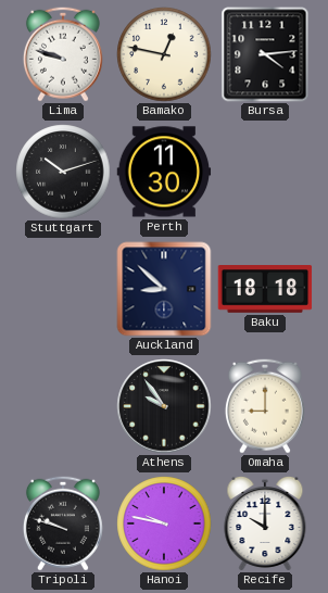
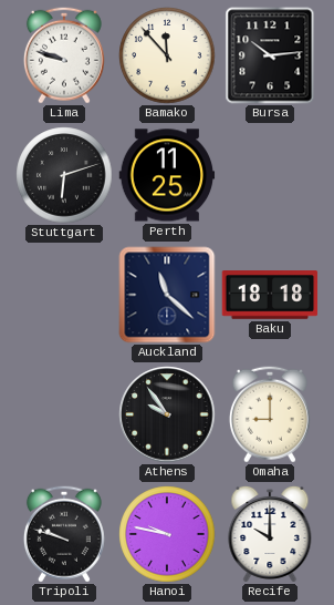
Bamako: 12:47 -> 11:53
Bursa: 4:14 -> 10:14
Stuttgart: 10:12 -> 6:12
Perth: 11:30 -> 11:25
Auckland: 8:52 -> 11:22
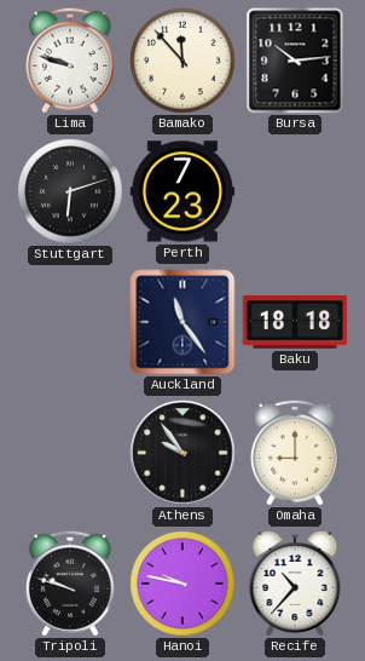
Perth: 11:25 -> 7:23
Auckland: 11:22 -> 11:24
Recife: 10:00 -> 10:37
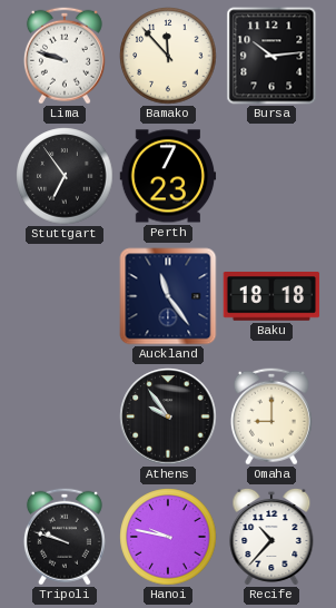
Stuttgart: 6:12 -> 6:54
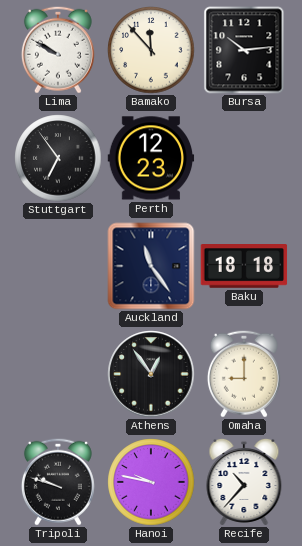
Lima: 9:48 -> 9:50
Perth: 7:23 -> 12:23
Athens: 9:54 -> 12:54
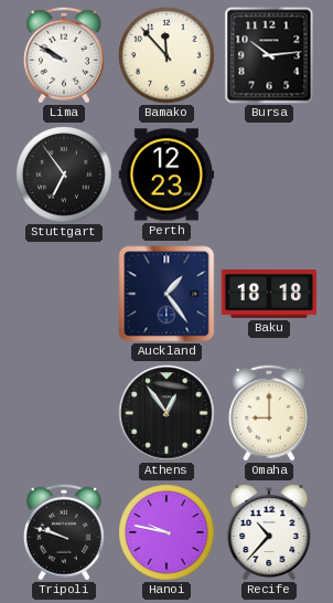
Auckland: 11:24 -> 1:24
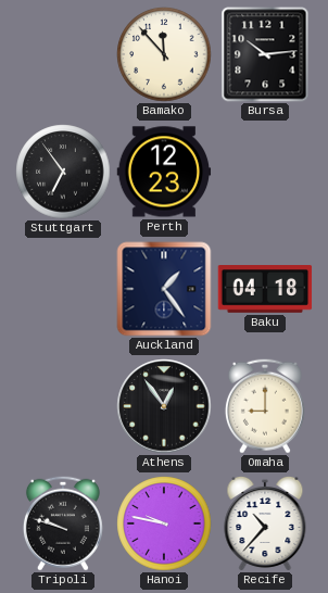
Lima: 9:50 -> none
Baku: 18:18 -> 04:18
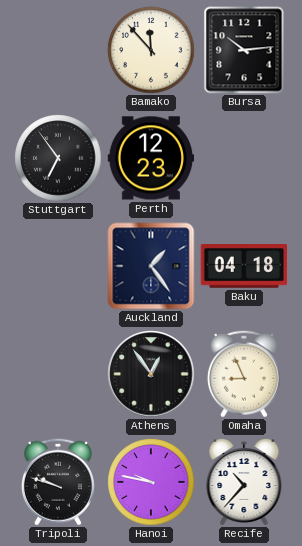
Omaha: 9:00 -> 8:56
